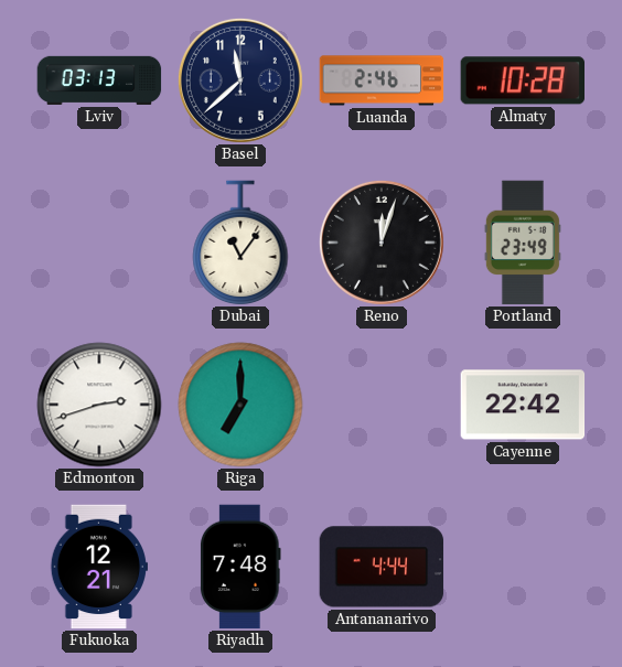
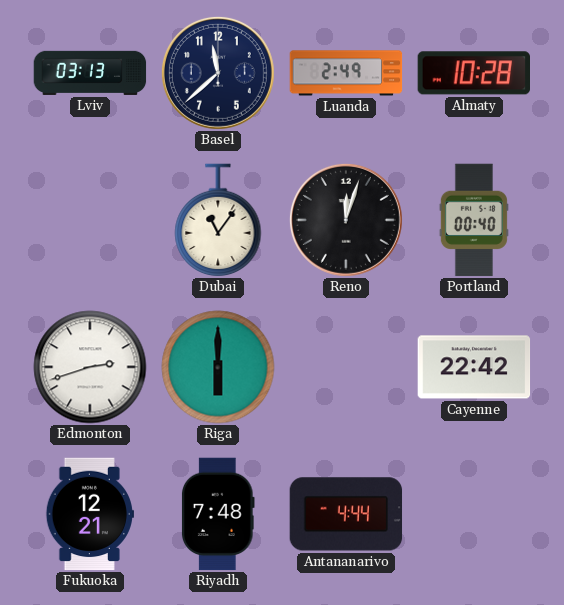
Luanda: 2:46 -> 2:49
Portland: 23:49 -> 00:40
Riga: 7:00 -> 6:00
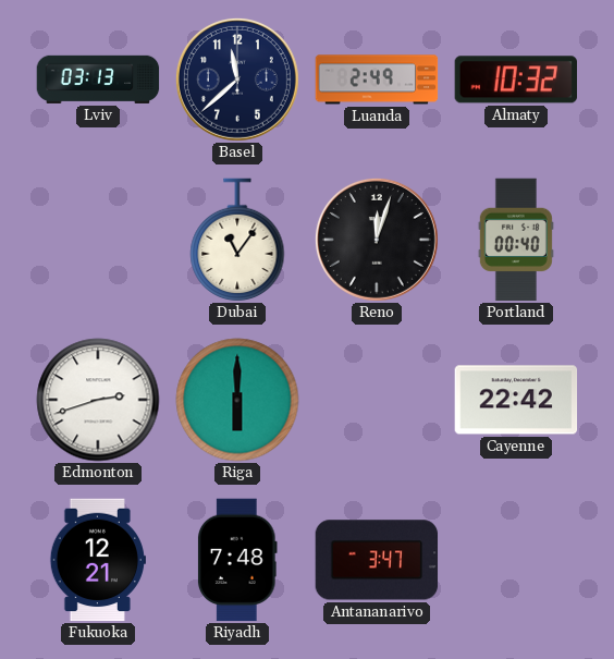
Almaty: 10:28 -> 10:32
Antananarivo: 4:44 -> 3:47
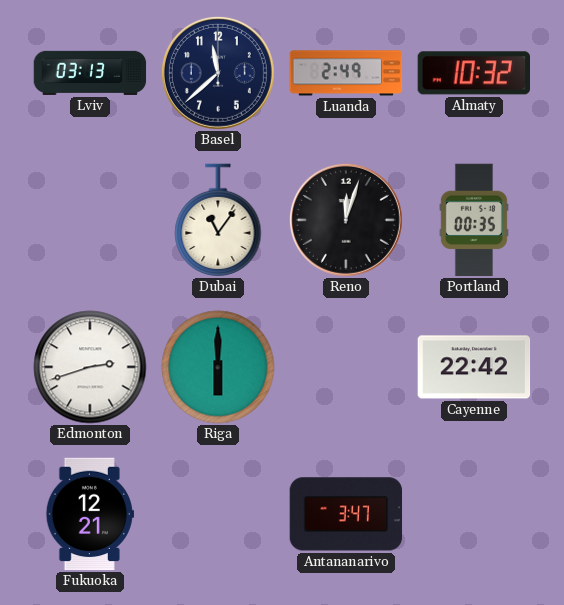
Portland: 00:40 -> 00:35
Riyadh: 7:48 -> none
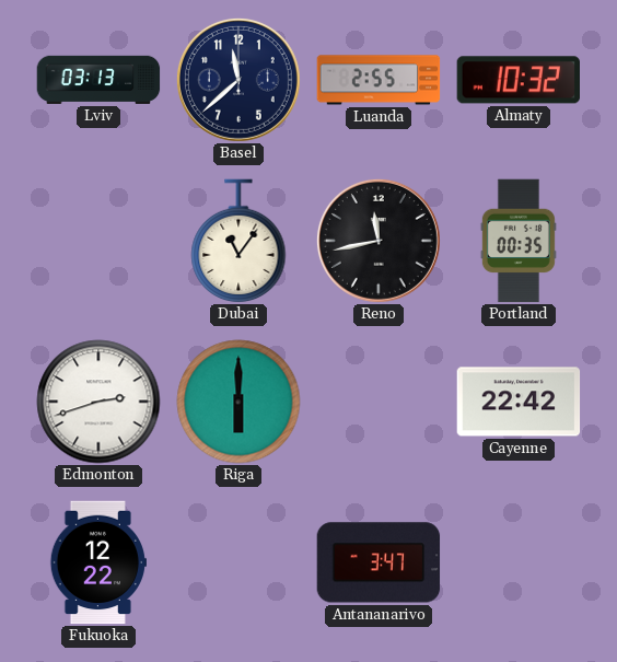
Luanda: 2:49 -> 2:55
Reno: 12:03 -> 11:43
Fukuoka: 12:21 -> 12:22
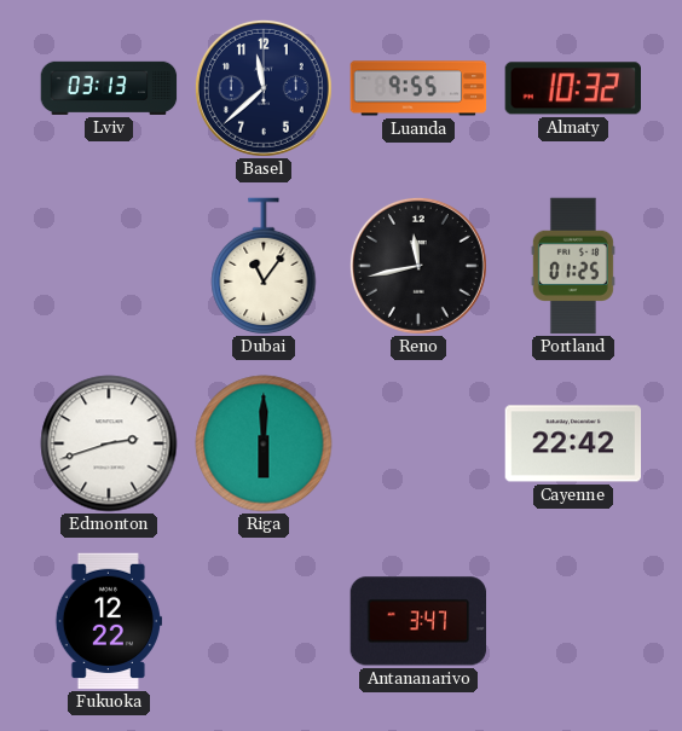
Luanda: 2:55 -> 9:55
Portland: 00:35 -> 01:25
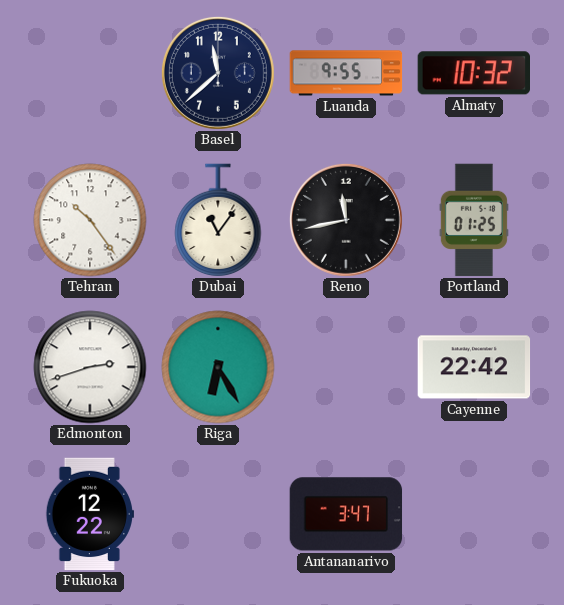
Lviv: 03:13 -> none
Tehran: none -> 10:24
Riga: 6:00 -> 6:25
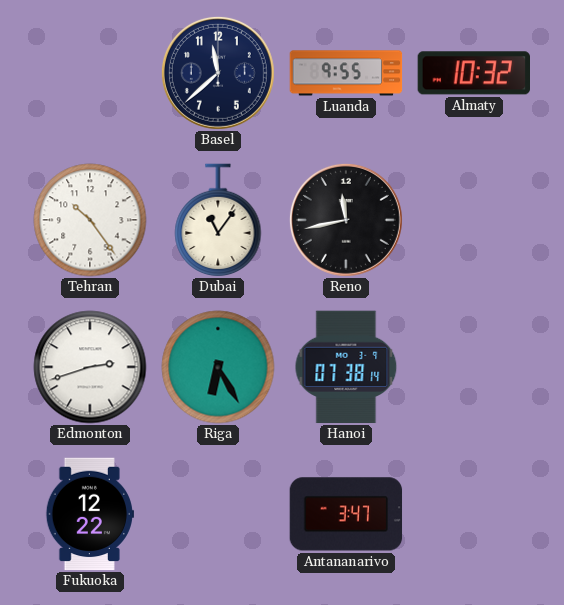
Portland: 01:25 -> none
Hanoi: none -> 07:38
Cayenne: 22:42 -> none
